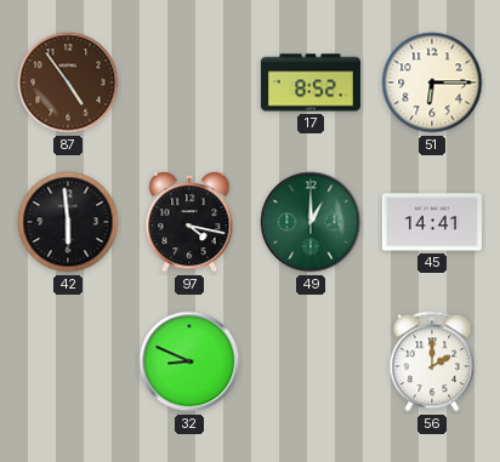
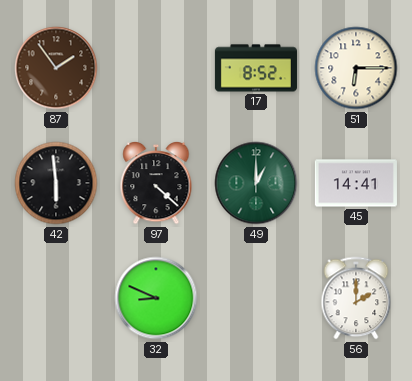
87: 4:54 -> 1:54
97: 4:17 -> 4:22
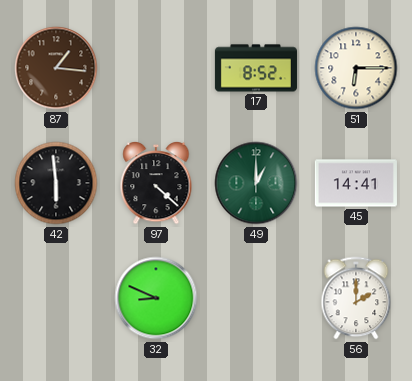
87: 1:54 -> 1:16
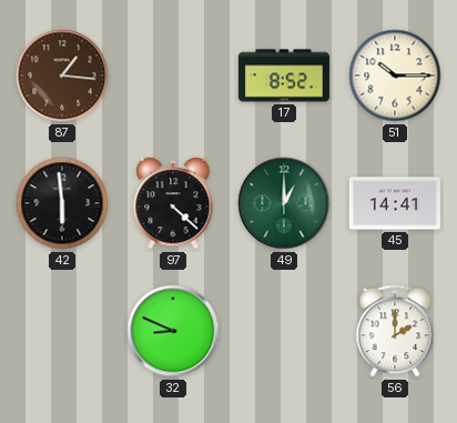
51: 6:15 -> 10:15
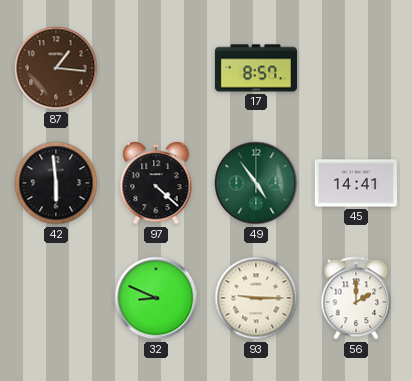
17: 8:52 -> 8:57
51: 10:15 -> none
49: 1:00 -> 4:54
93: none -> 9:15
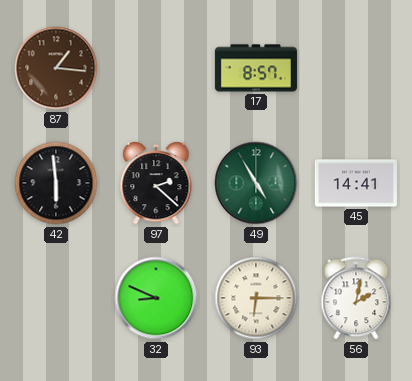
97: 4:22 -> 2:22
49: 4:54 -> 4:55
93: 9:15 -> 6:15
56: 2:00 -> 2:02
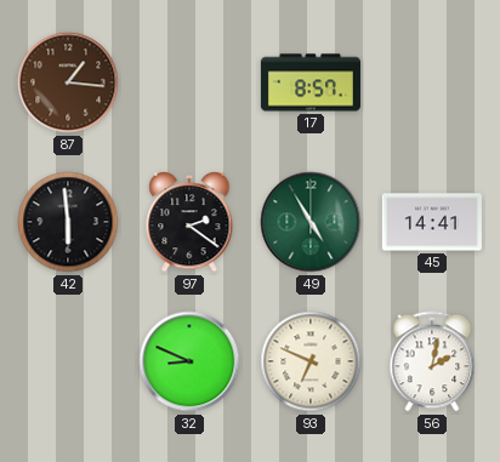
97: 2:22 -> 2:21
93: 6:15 -> 6:49
